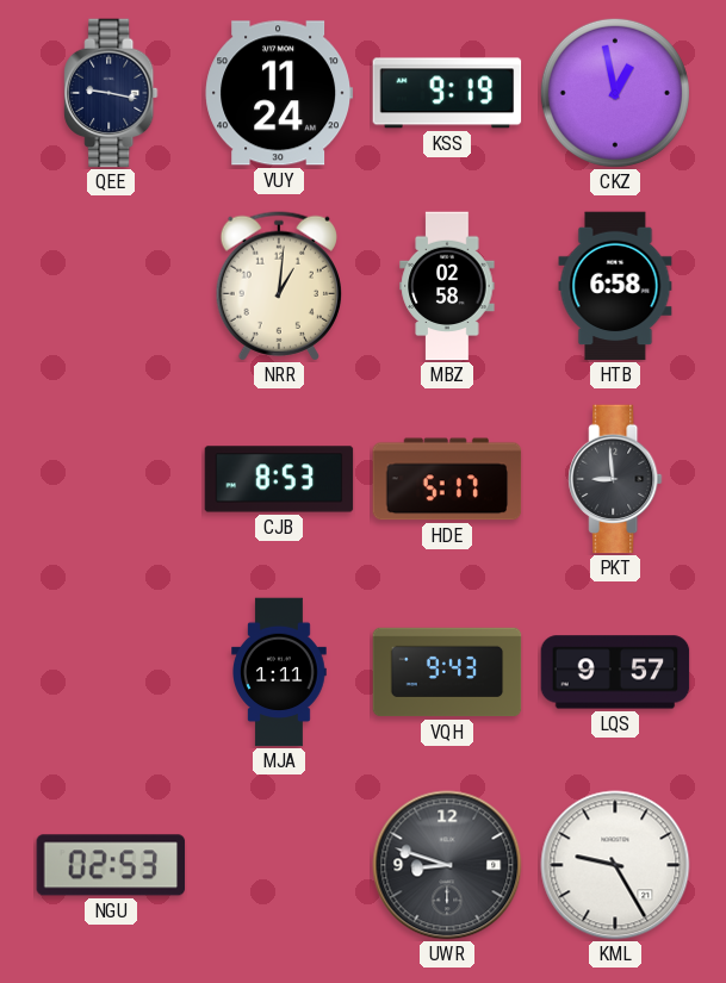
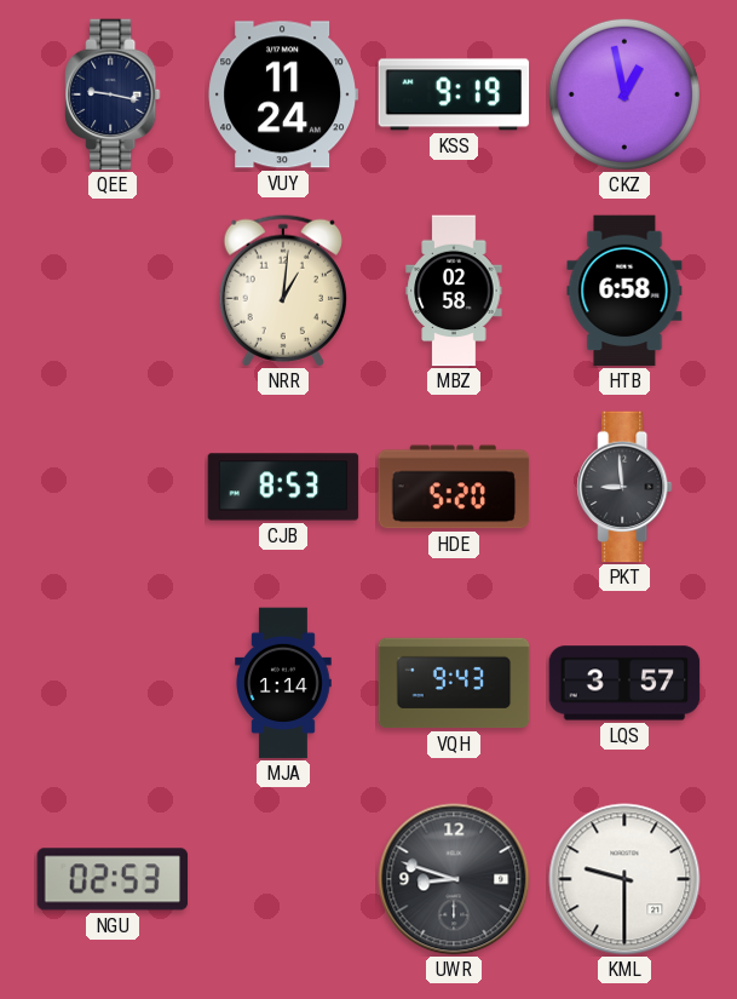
HDE: 5:17 -> 5:20
MJA: 1:11 -> 1:14
LQS: 9:57 -> 3:57
KML: 9:25 -> 9:30
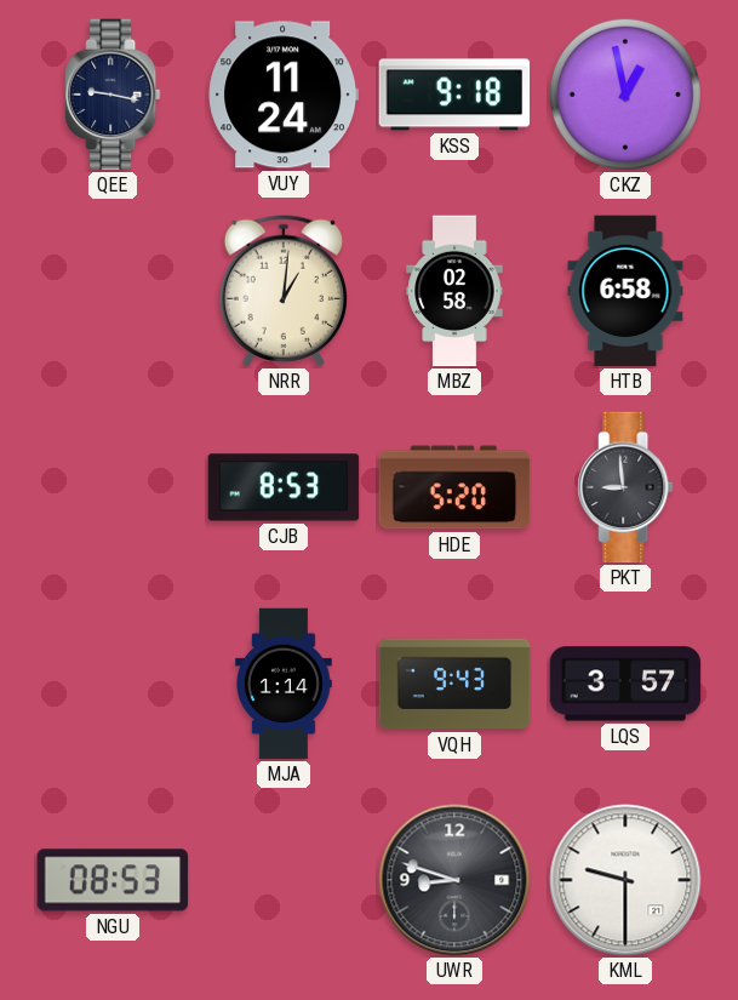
KSS: 9:19 -> 9:18
NGU: 02:53 -> 08:53
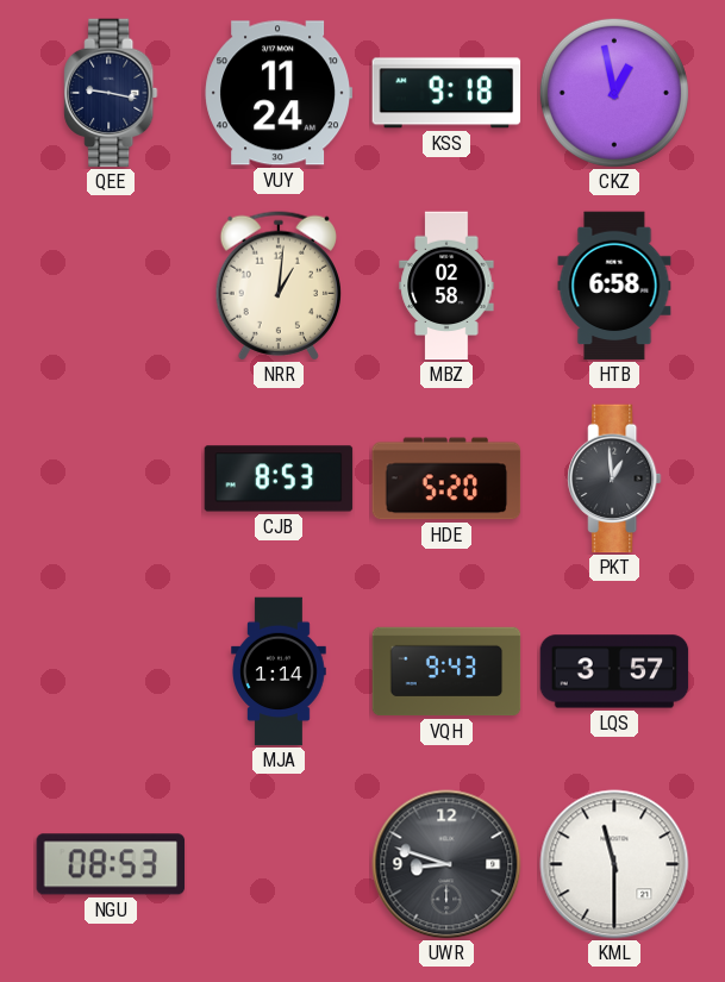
PKT: 8:59 -> 12:59
KML: 9:30 -> 11:30
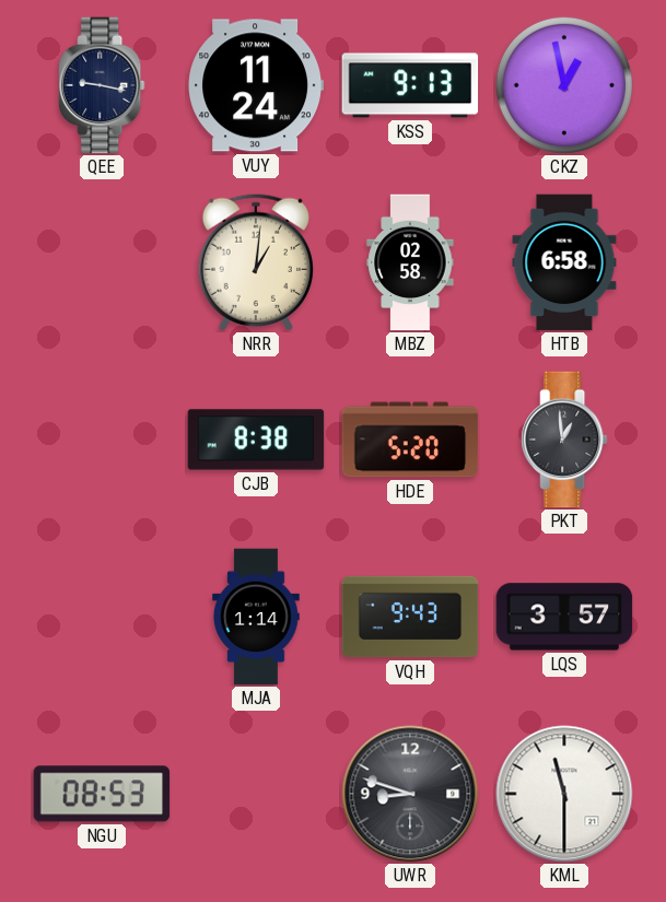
KSS: 9:18 -> 9:13
CJB: 8:53 -> 8:38
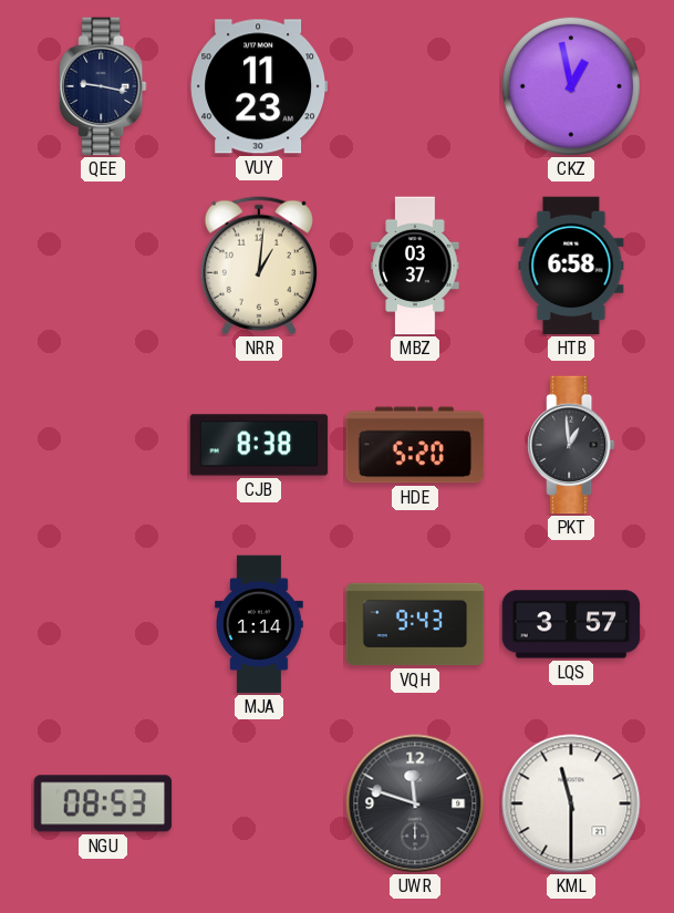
VUY: 11:24 -> 11:23
KSS: 9:13 -> none
MBZ: 02:58 -> 03:37
UWR: 8:48 -> 11:48
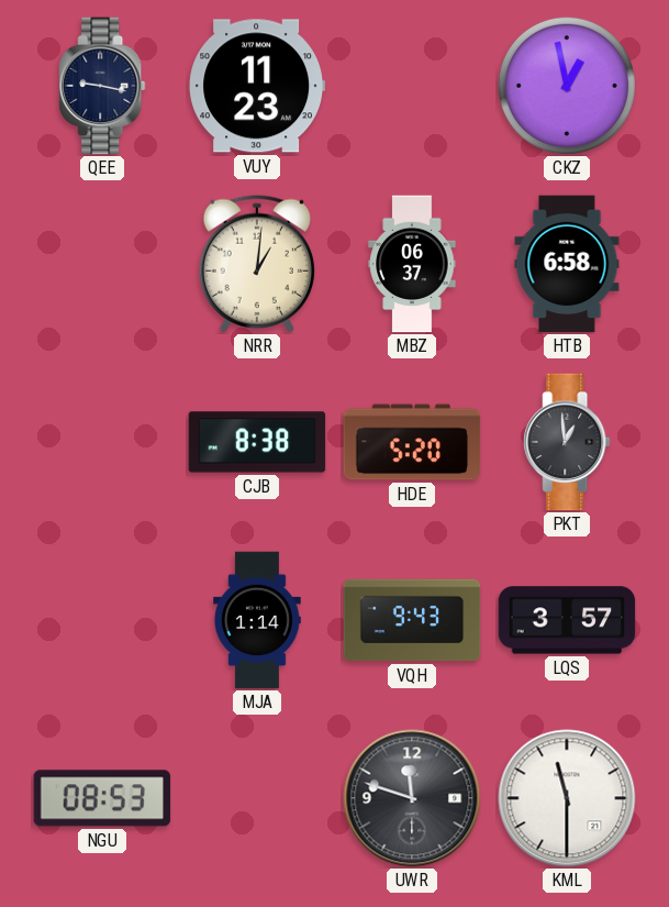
MBZ: 03:37 -> 06:37
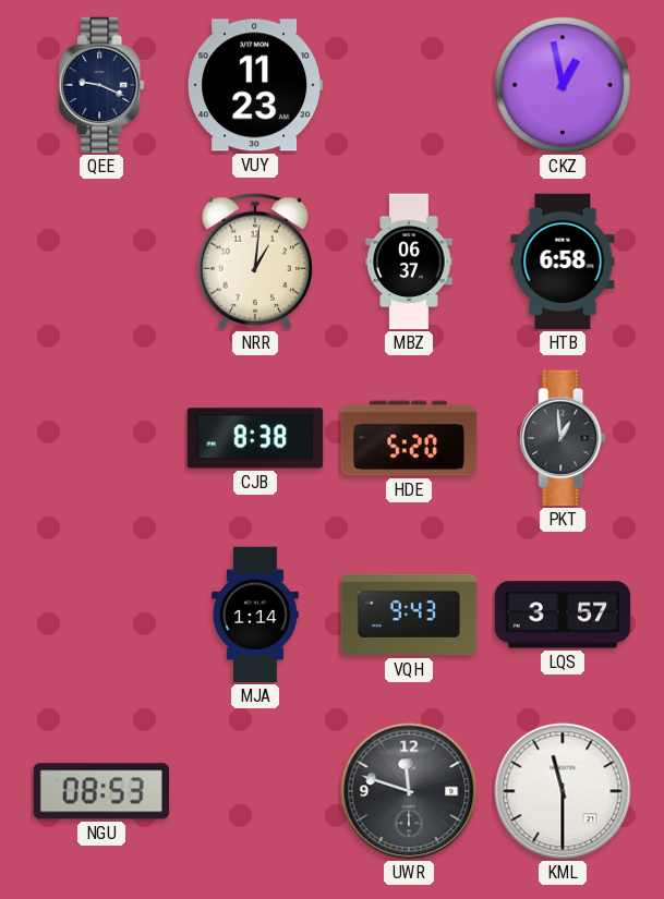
QEE: 9:17 -> 9:19
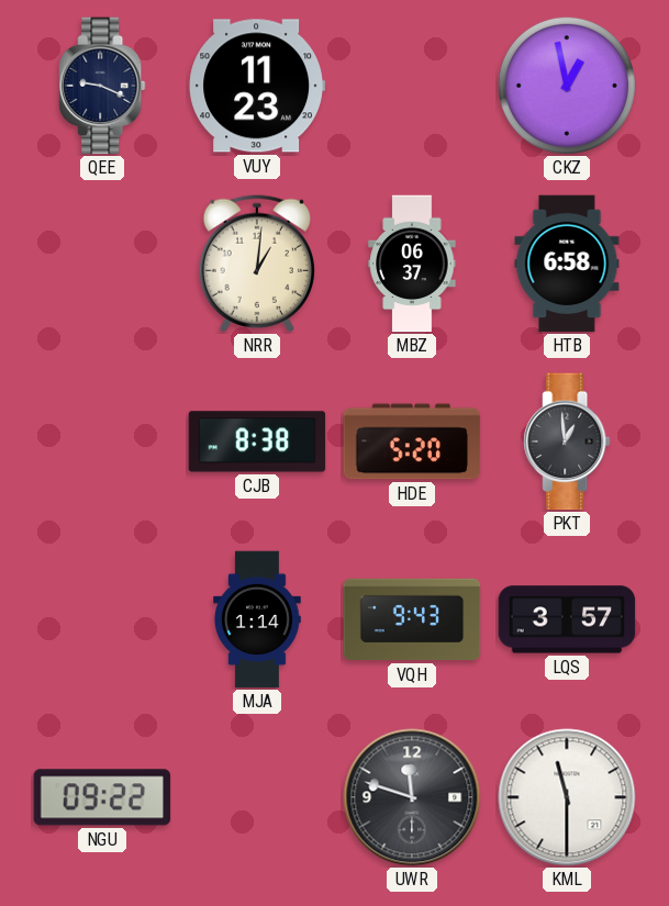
NGU: 08:53 -> 09:22
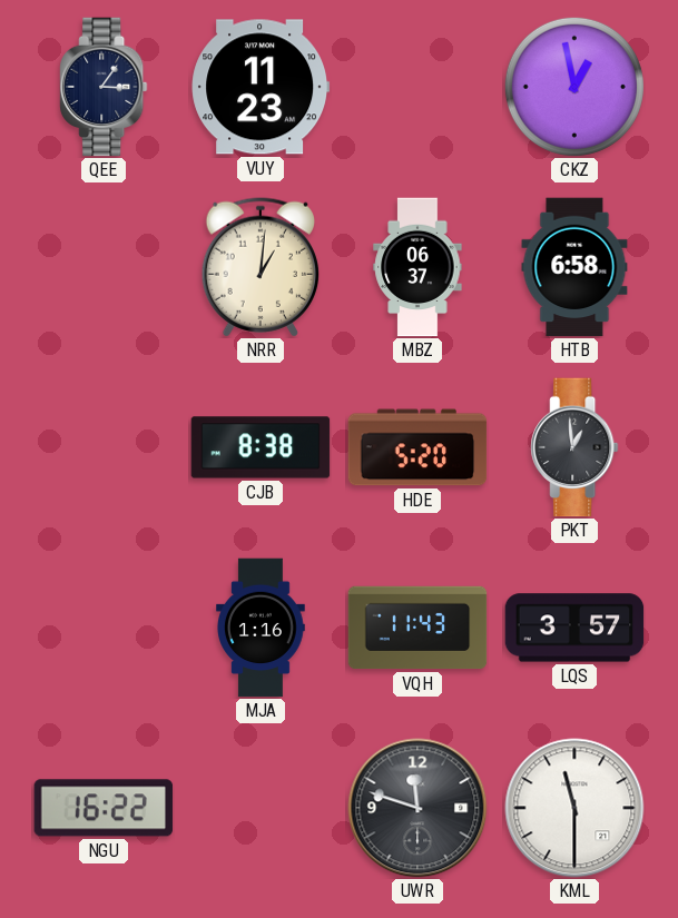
QEE: 9:19 -> 3:06
MJA: 1:14 -> 1:16
VQH: 9:43 -> 11:43
NGU: 09:22 -> 16:22
